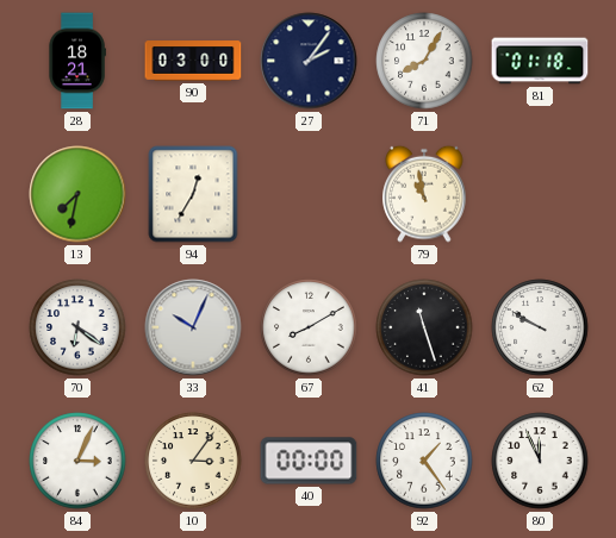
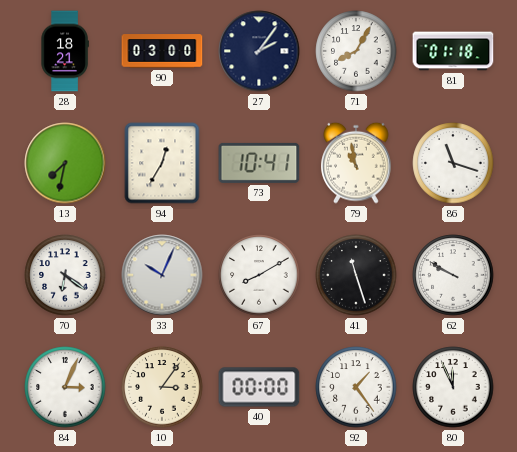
73: none -> 10:41
86: none -> 11:18
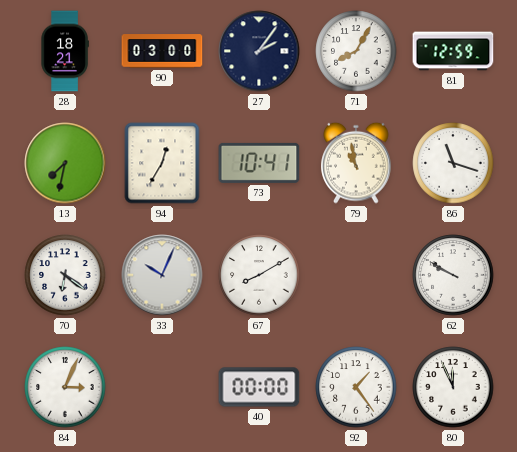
81: 01:18 -> 12:59
41: 11:27 -> none
10: 3:06 -> none
